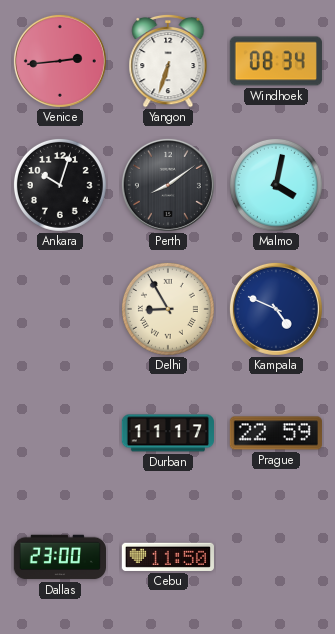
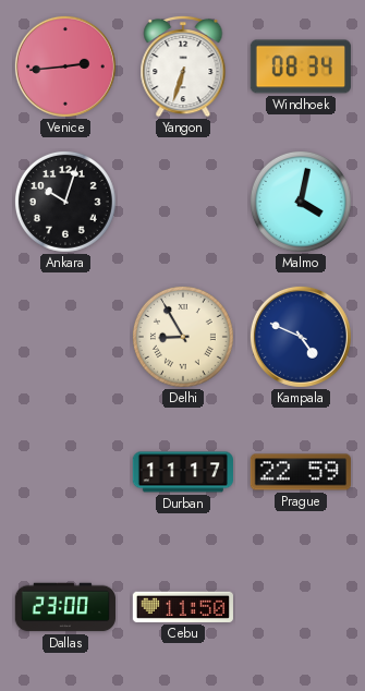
Perth: 8:09 -> none
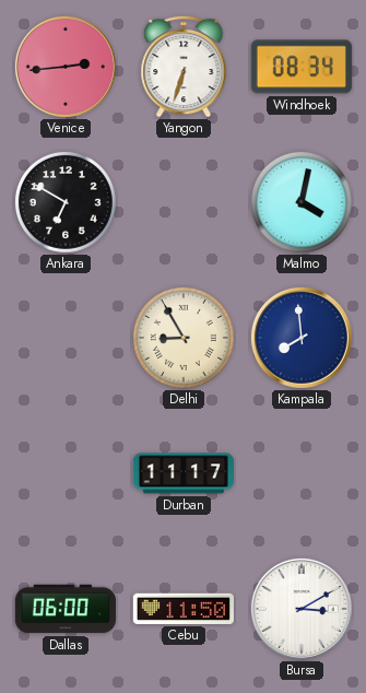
Ankara: 10:03 -> 6:50
Kampala: 4:49 -> 7:59
Prague: 22:59 -> none
Dallas: 23:00 -> 06:00
Bursa: none -> 3:10
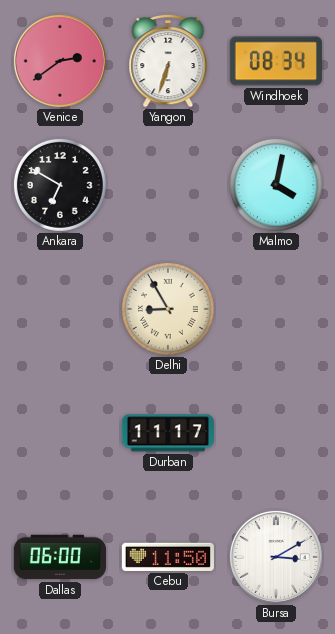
Venice: 2:44 -> 2:39
Kampala: 7:59 -> none
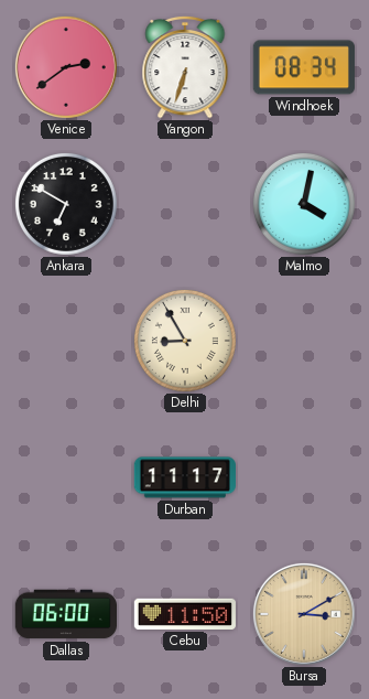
Bursa dial: white -> champagne
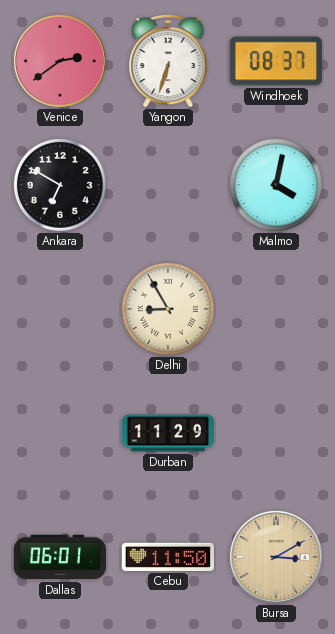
Windhoek: 08:34 -> 08:37
Durban: 11:17 -> 11:29
Dallas: 06:00 -> 06:01
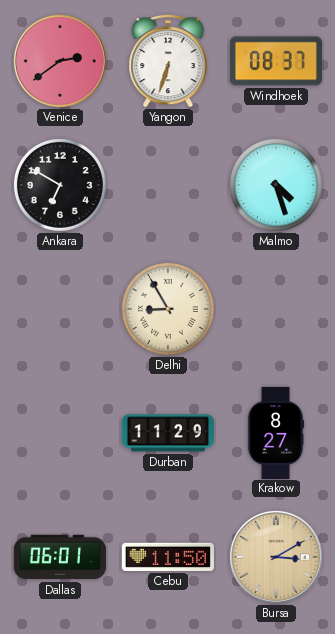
Malmo: 4:02 -> 4:27
Krakow: none -> 8:27
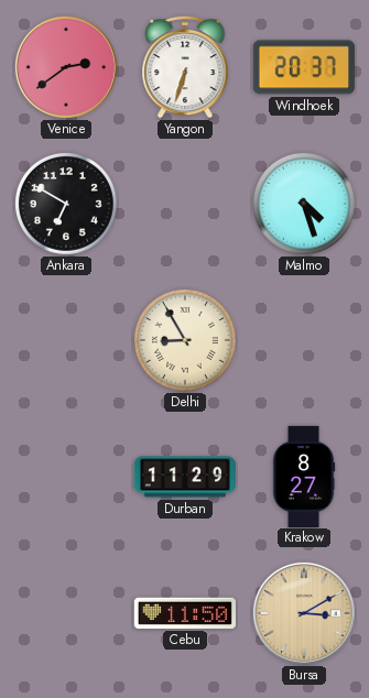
Windhoek: 08:37 -> 20:37
Dallas: 06:01 -> none
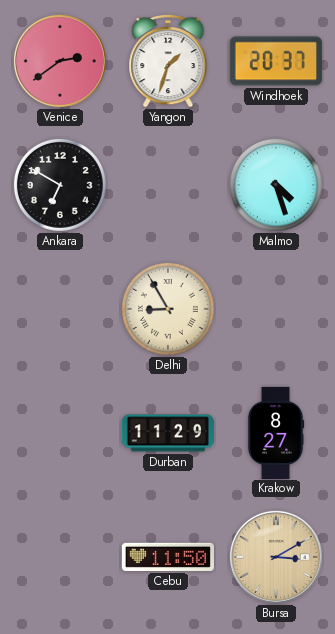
Yangon: 6:33 -> 1:33
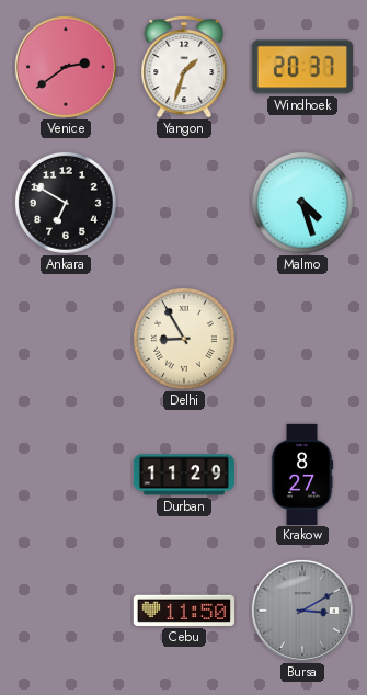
Bursa dial: champagne -> grey
